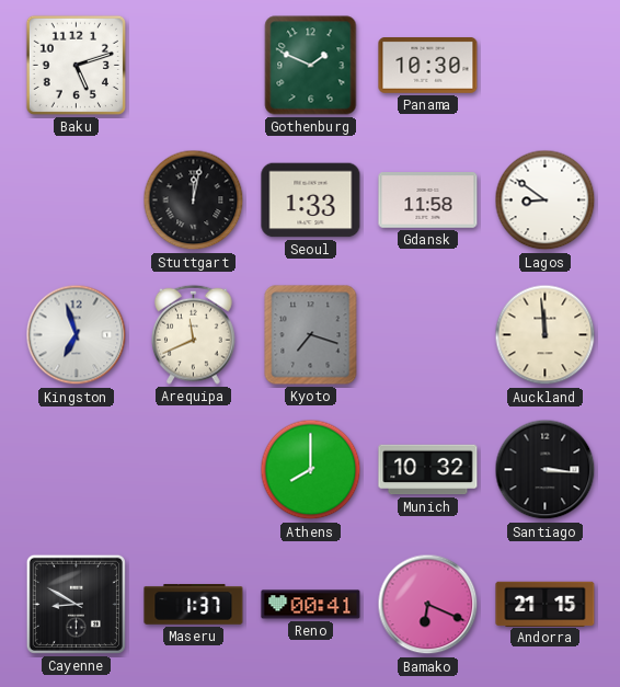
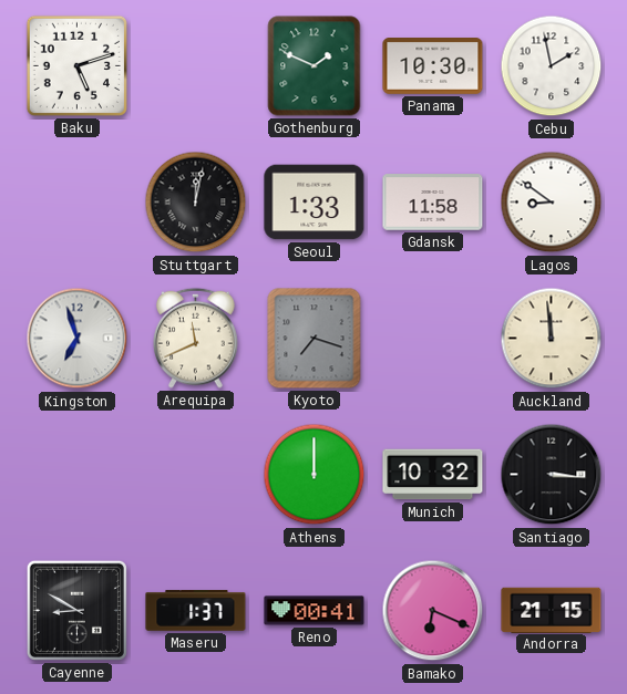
Cebu: none -> 1:58
Athens: 8:00 -> 12:00
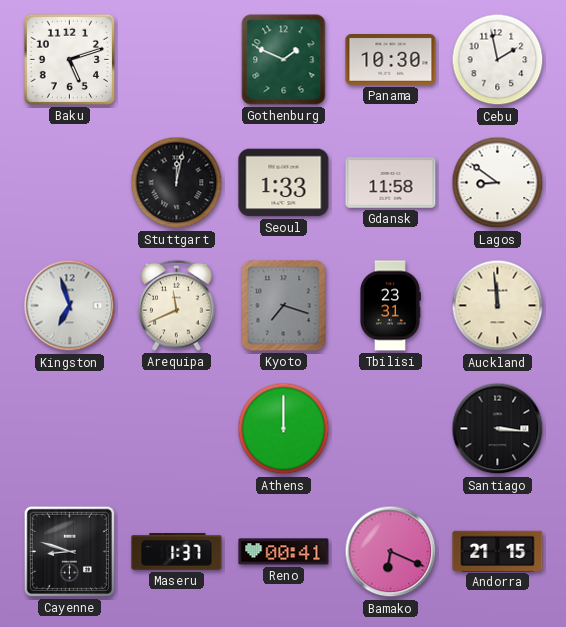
Tbilisi: none -> 23:31
Munich: 10:32 -> none
Cayenne: 8:50 -> 8:48
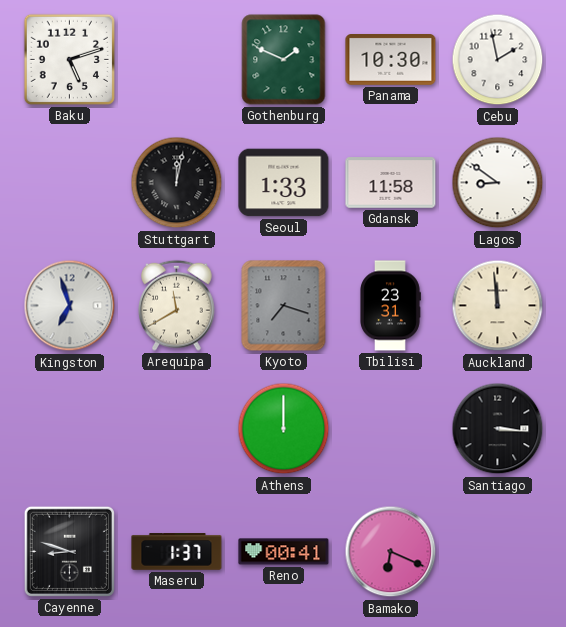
Arequipa: 11:41 -> 11:40
Andorra: 21:15 -> none
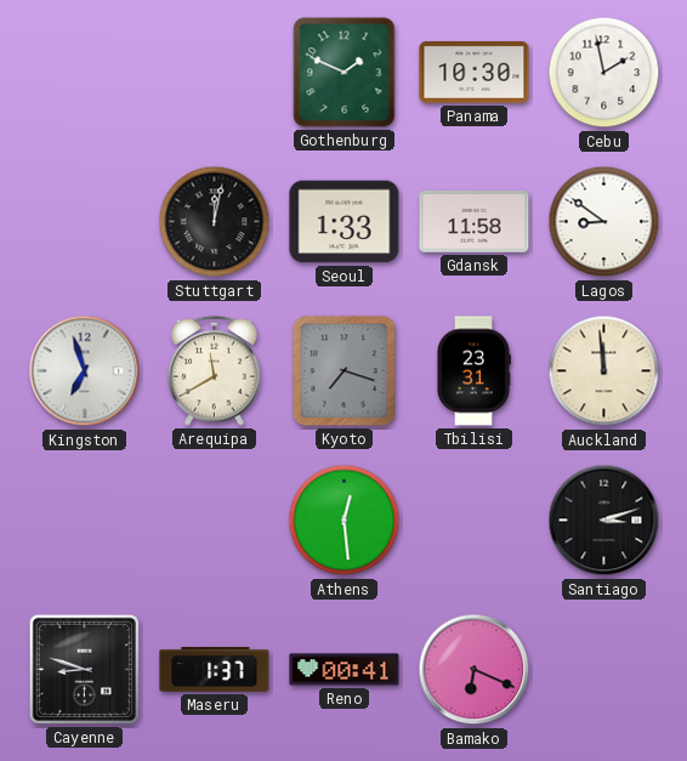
Baku: 5:12 -> none
Athens: 12:00 -> 12:29
Santiago: 3:16 -> 3:12
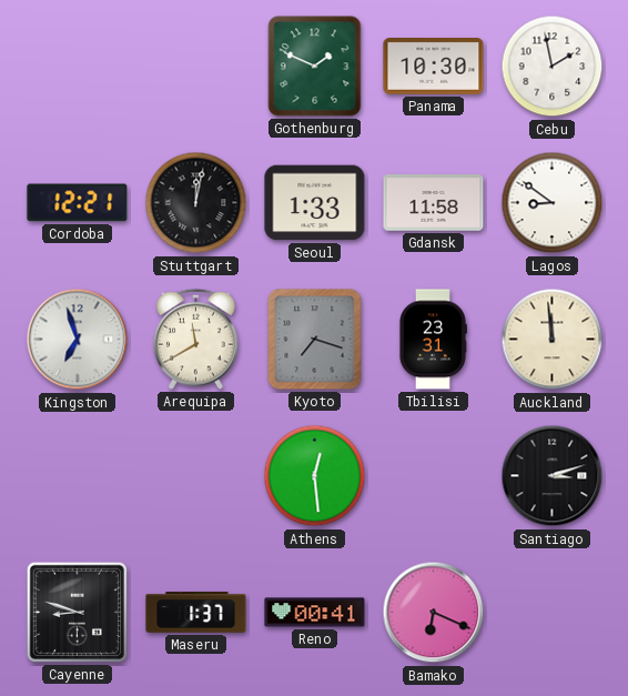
Cordoba: none -> 12:21
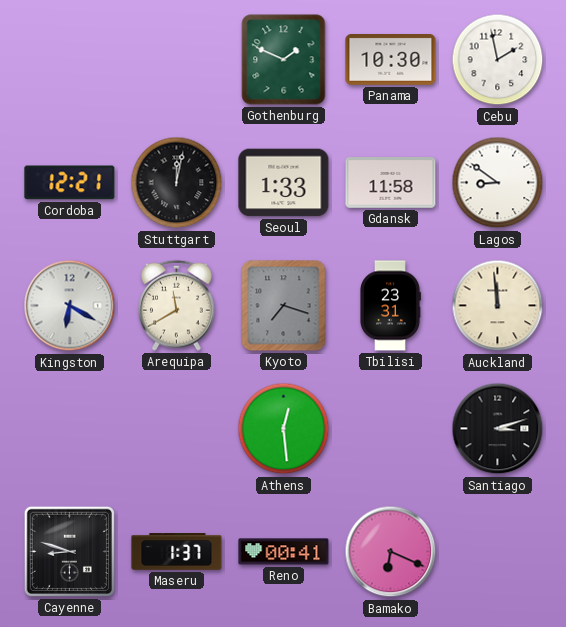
Kingston: 6:57 -> 6:20
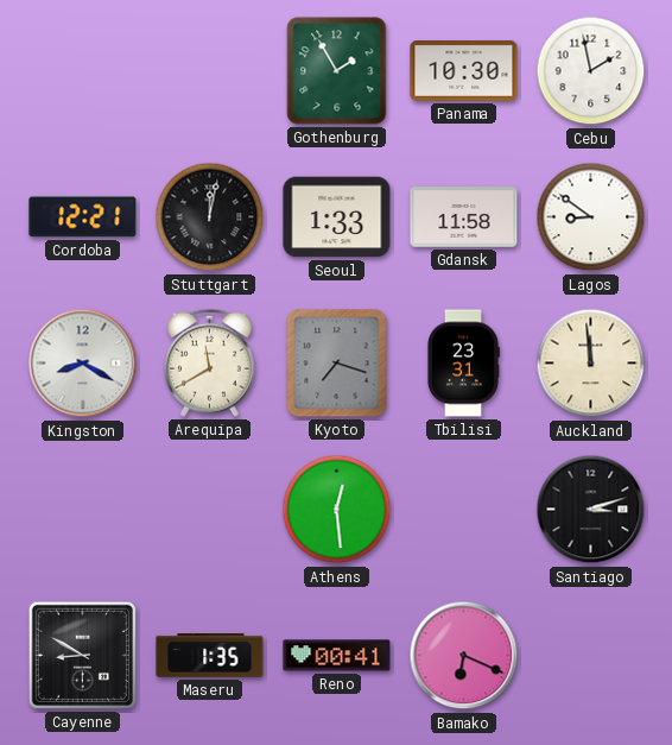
Gothenburg: 1:49 -> 1:55
Kingston: 6:20 -> 8:20
Cayenne: 8:48 -> 8:50
Maseru: 1:37 -> 1:35
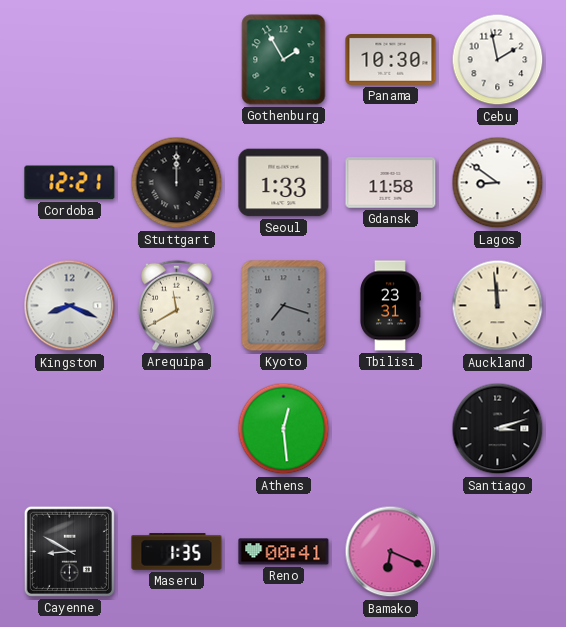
Stuttgart: 12:02 -> 12:00
Kingston: 8:20 -> 8:19
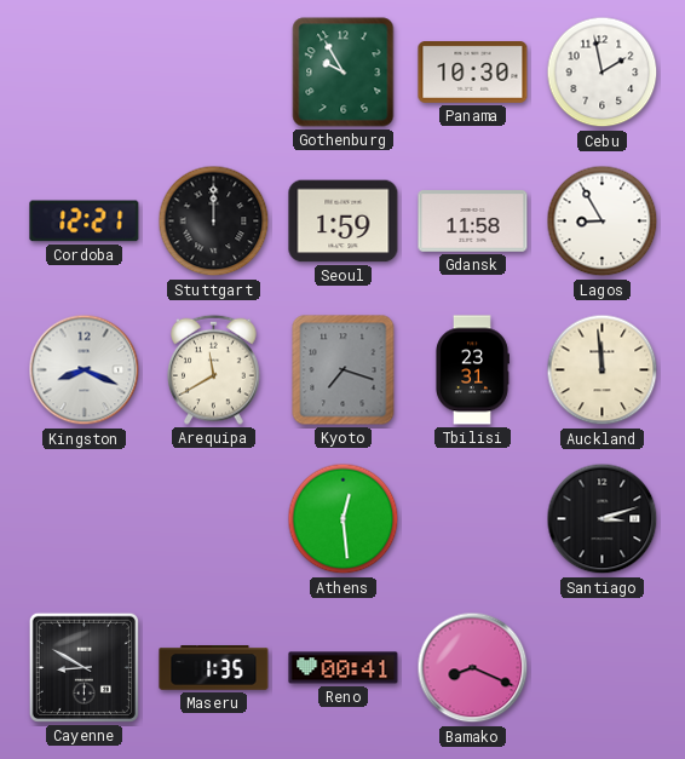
Gothenburg: 1:55 -> 9:55
Seoul: 1:33 -> 1:59
Lagos: 8:51 -> 8:55
Bamako: 6:19 -> 8:19
